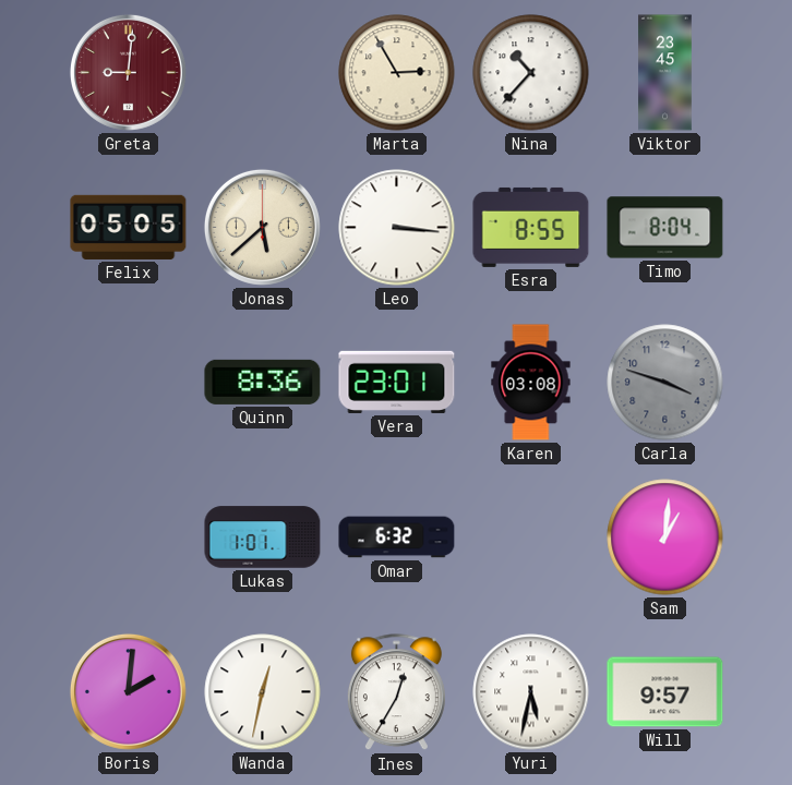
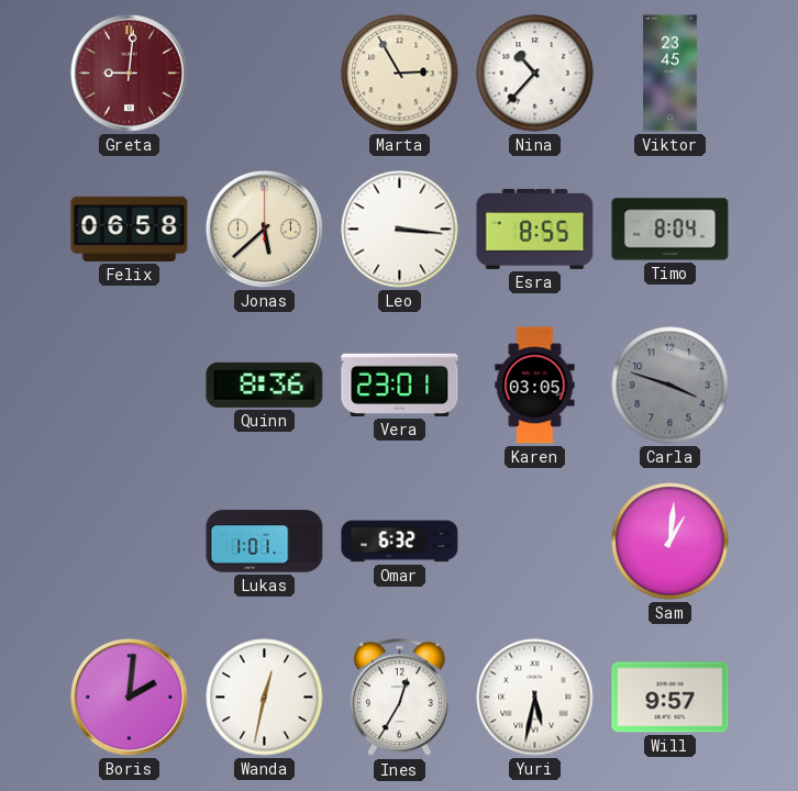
Felix: 05:05 -> 06:58
Karen: 03:08 -> 03:05
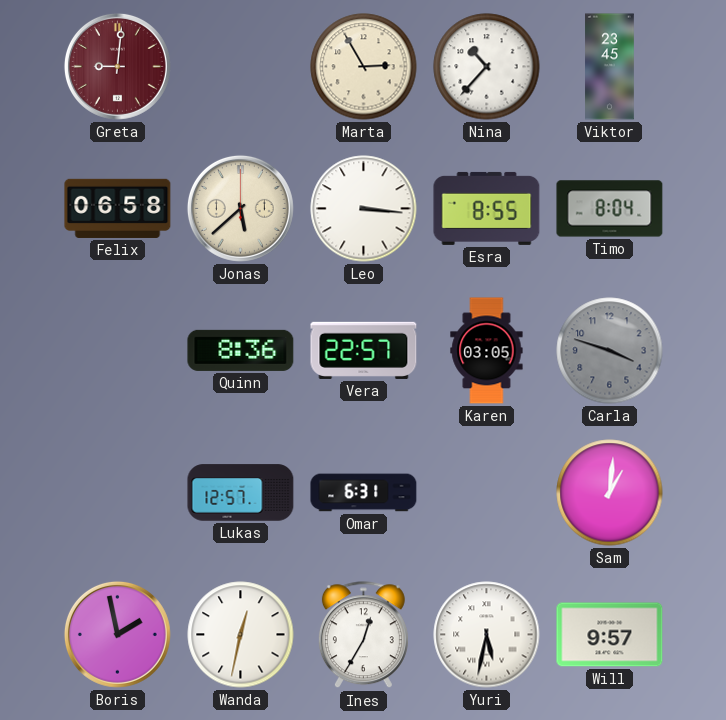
Vera: 23:01 -> 22:57
Lukas: 1:01 -> 12:57
Omar: 6:32 -> 6:31
Boris: 2:01 -> 1:58
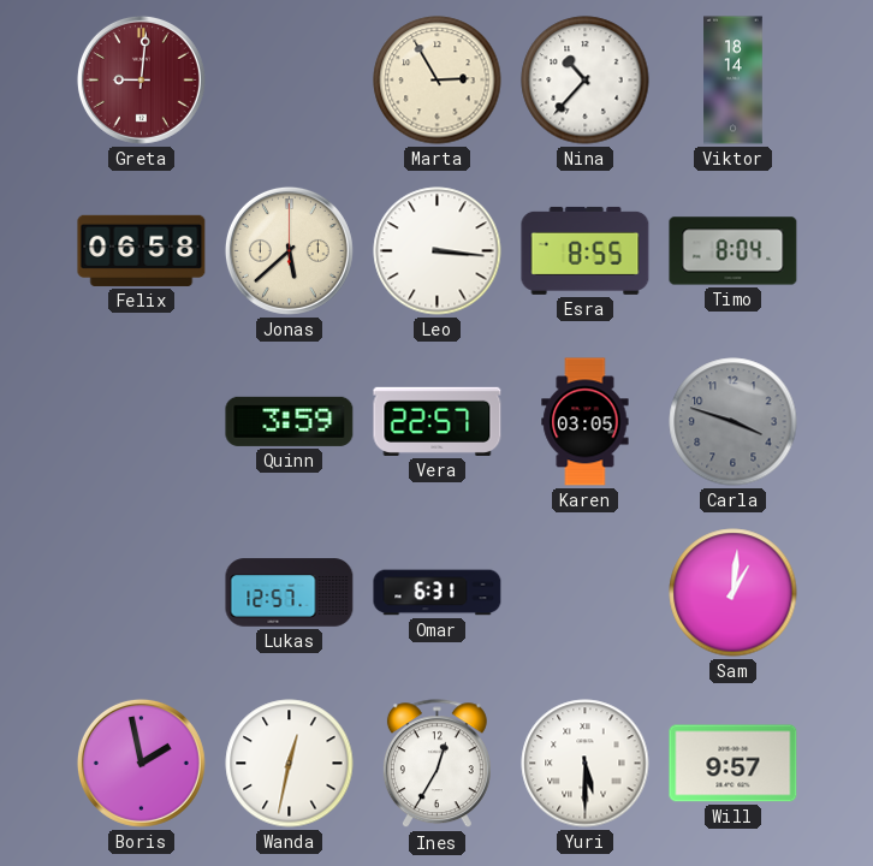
Viktor: 23:45 -> 18:14
Quinn: 8:36 -> 3:59
Yuri: 5:32 -> 5:30
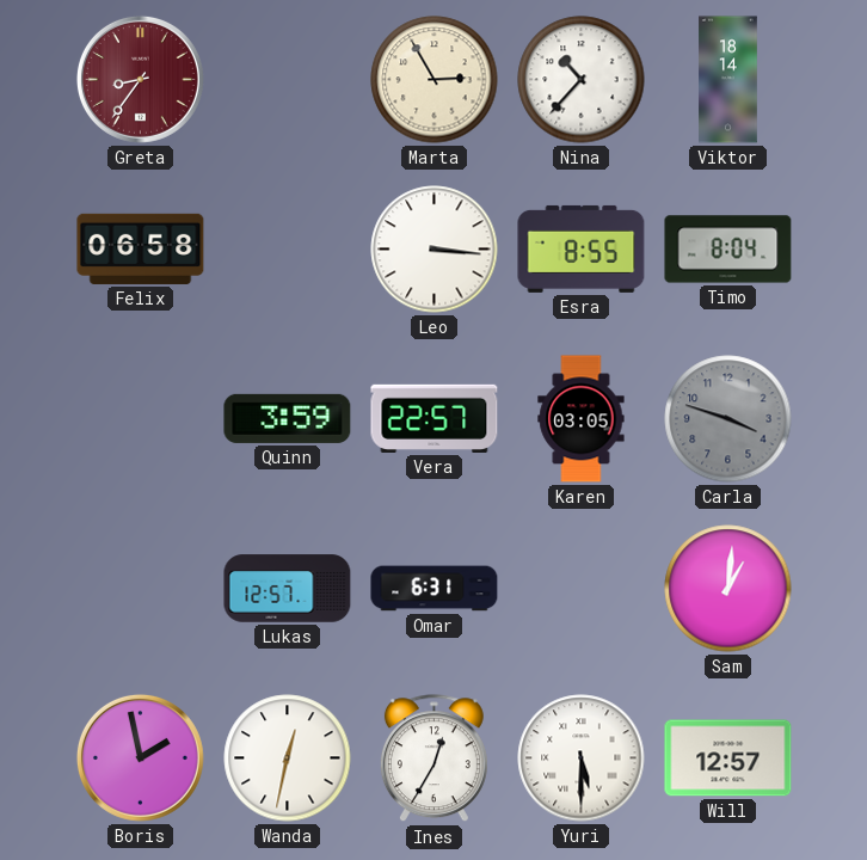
Greta: 9:01 -> 8:36
Jonas: 5:38 -> none
Will: 9:57 -> 12:57
